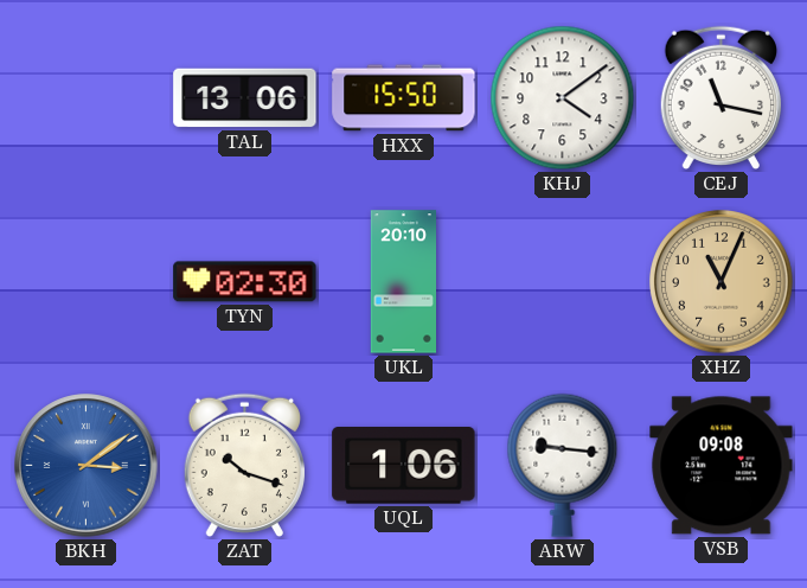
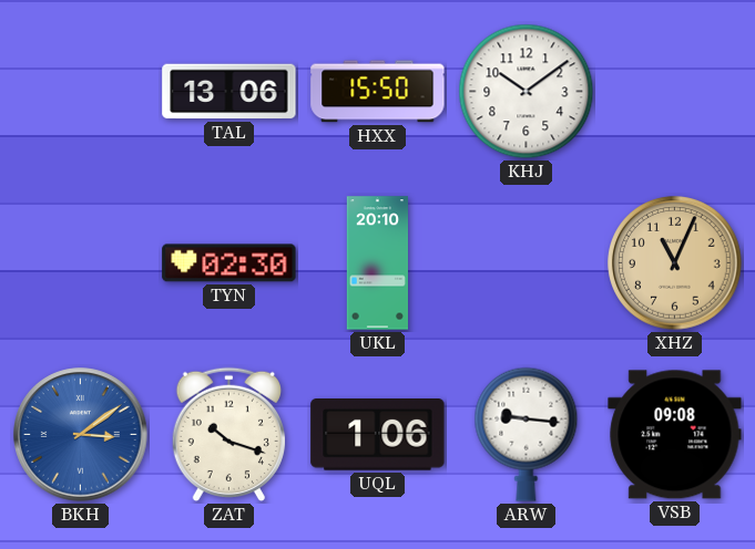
KHJ: 4:09 -> 10:09
CEJ: 11:17 -> none
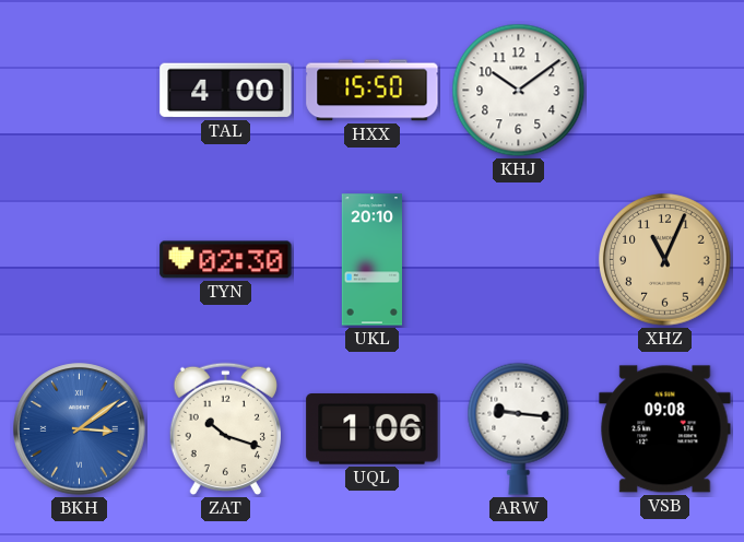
TAL: 13:06 -> 4:00
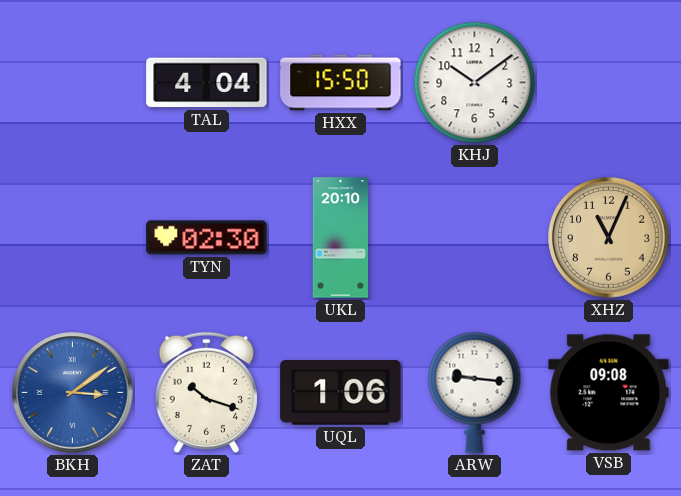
TAL: 4:00 -> 4:04
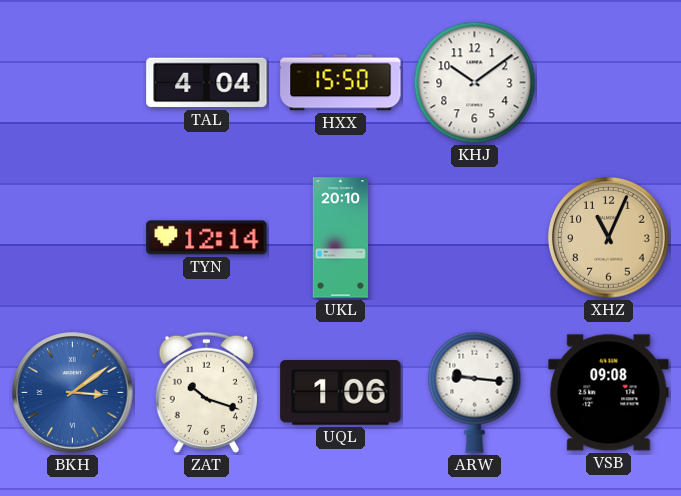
TYN: 02:30 -> 12:14
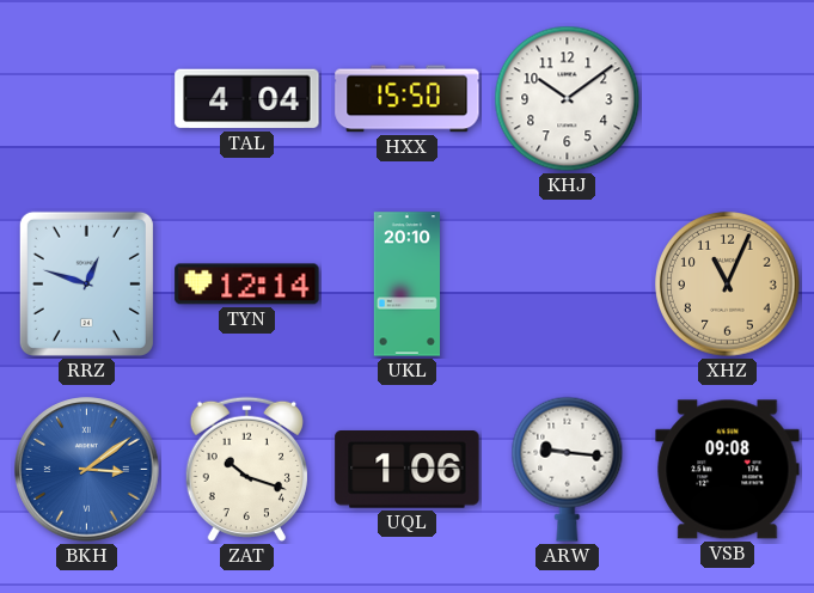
RRZ: none -> 12:48
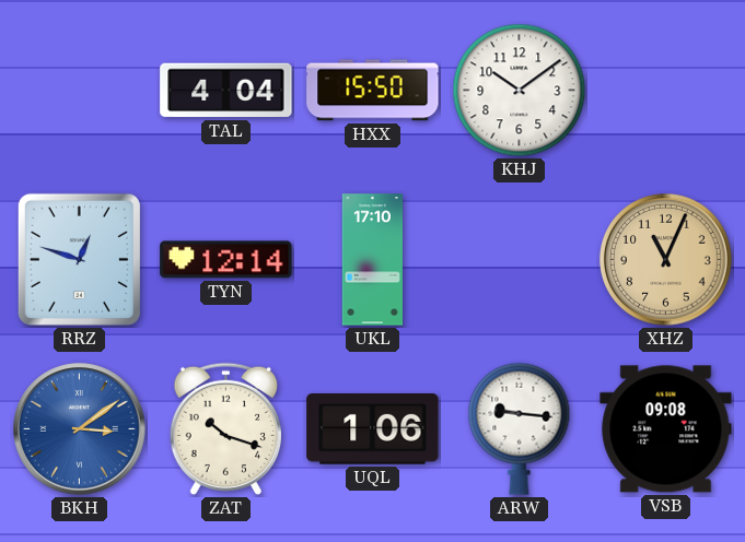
UKL: 20:10 -> 17:10
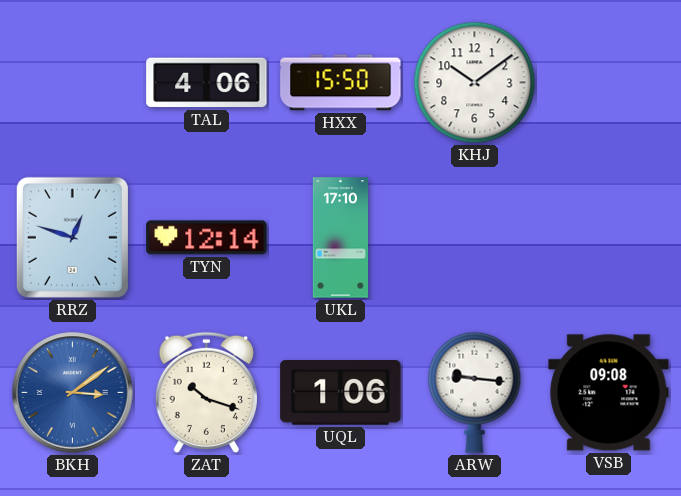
TAL: 4:04 -> 4:06
XHZ: 11:04 -> none
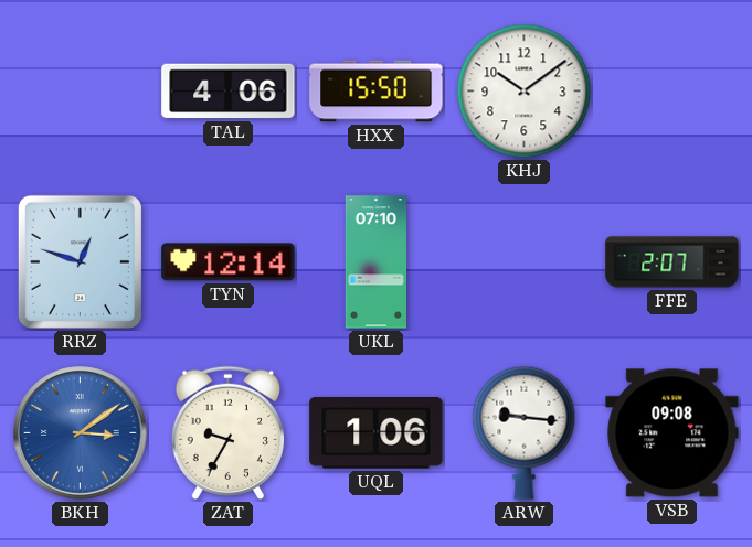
UKL: 17:10 -> 07:10
FFE: none -> 2:07
ZAT: 10:18 -> 9:35
